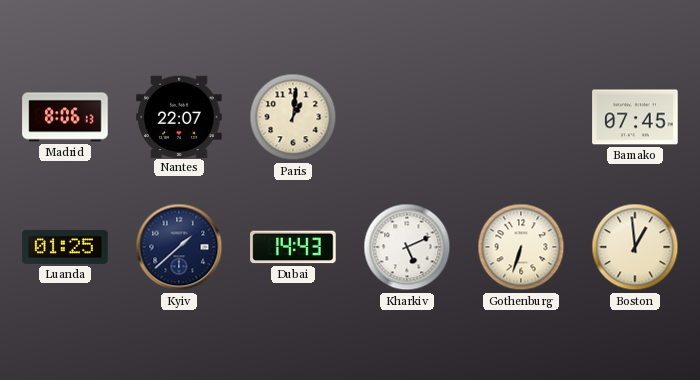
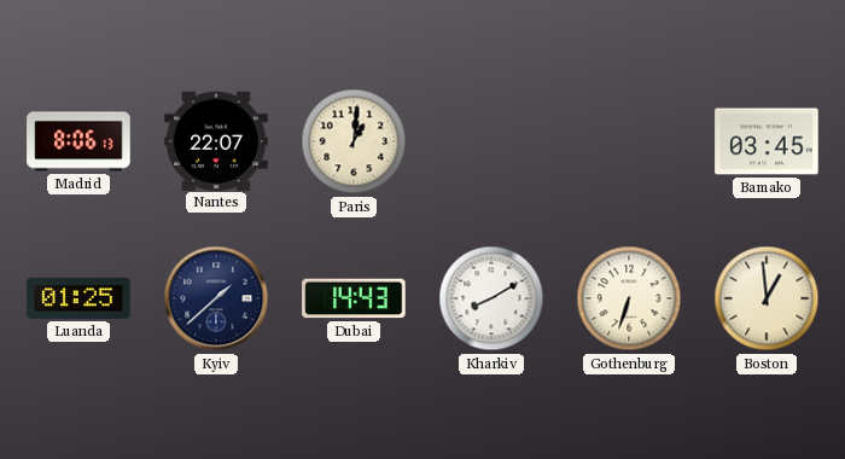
Bamako: 07:45 -> 03:45
Kharkiv: 5:11 -> 8:10
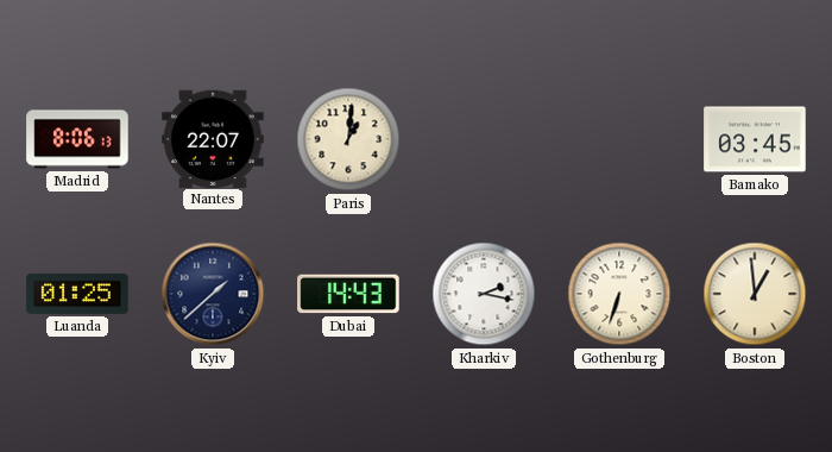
Kharkiv: 8:10 -> 2:17
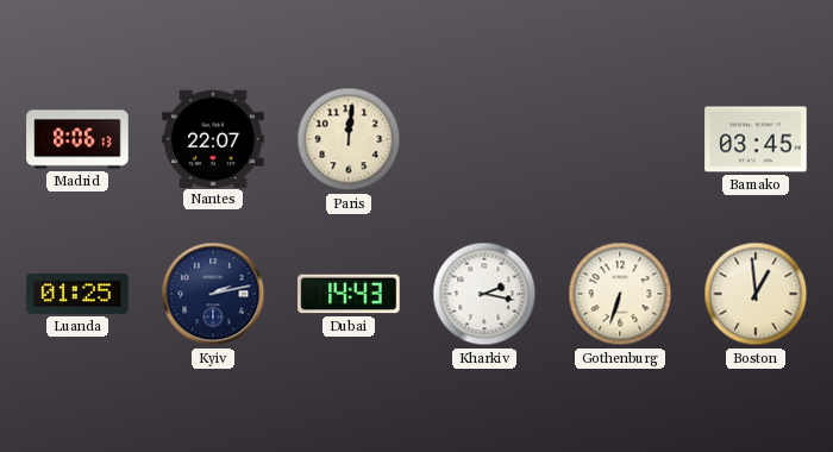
Paris: 1:01 -> 12:01
Kyiv: 1:38 -> 2:13
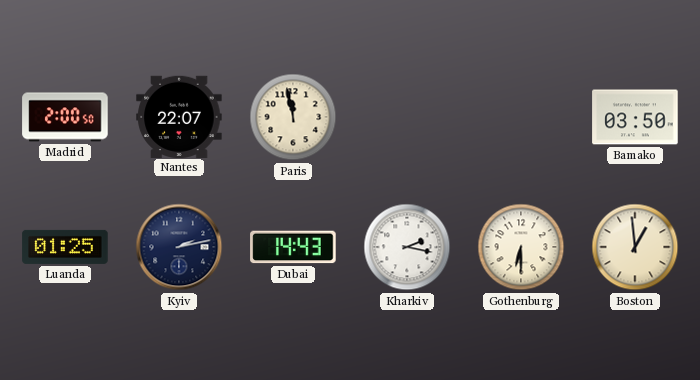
Madrid: 8:06 -> 2:00
Paris: 12:01 -> 11:58
Bamako: 03:45 -> 03:50
Gothenburg: 6:33 -> 6:30
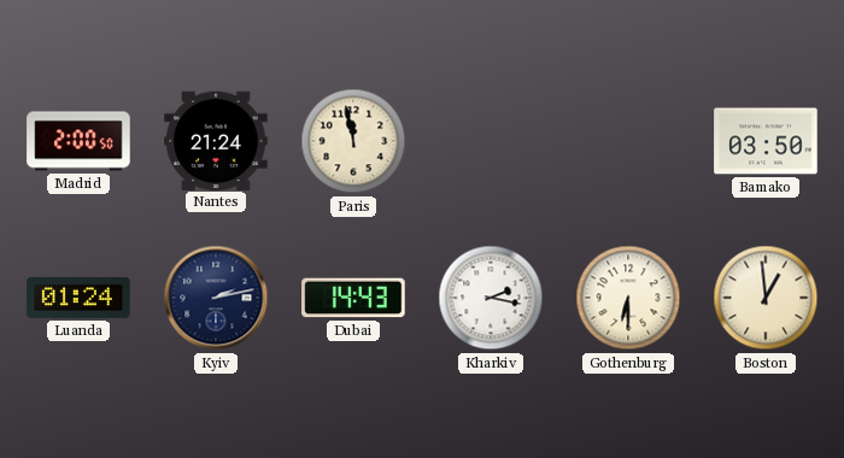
Nantes: 22:07 -> 21:24
Luanda: 01:25 -> 01:24
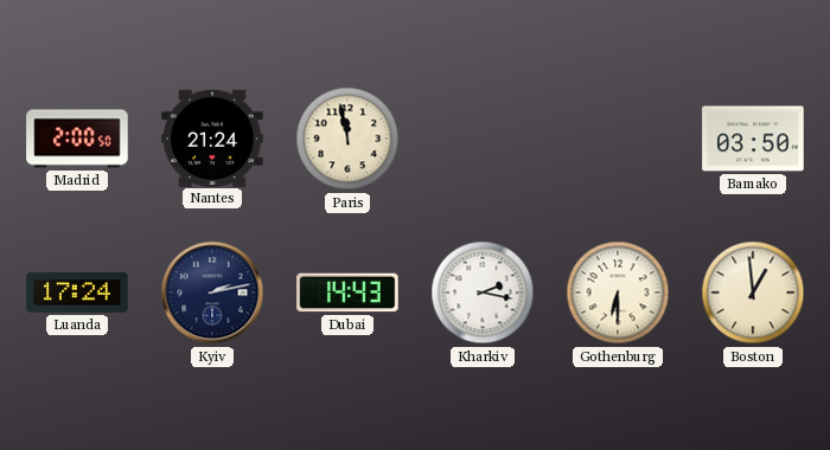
Luanda: 01:24 -> 17:24
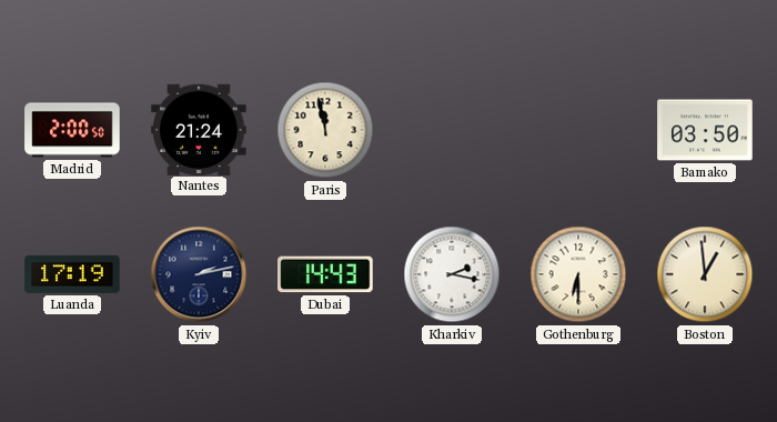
Luanda: 17:24 -> 17:19
